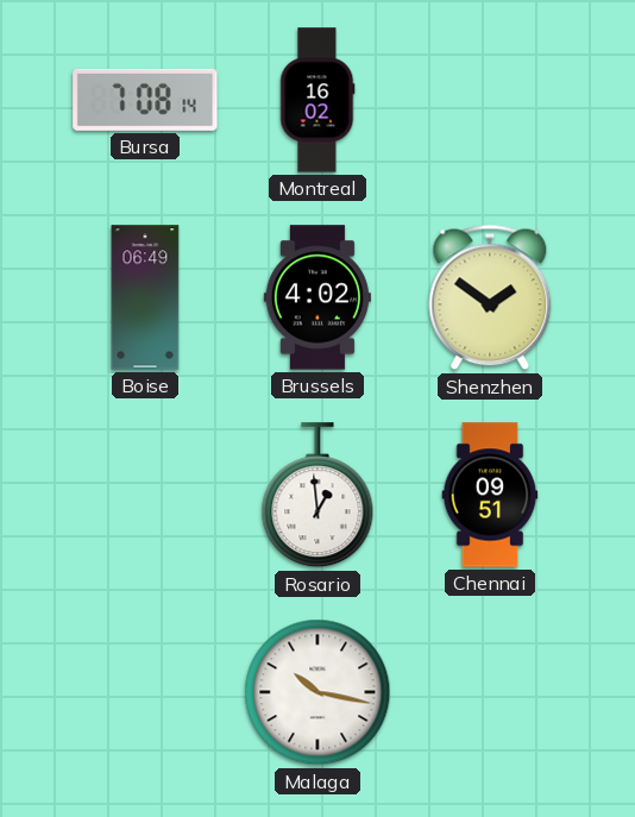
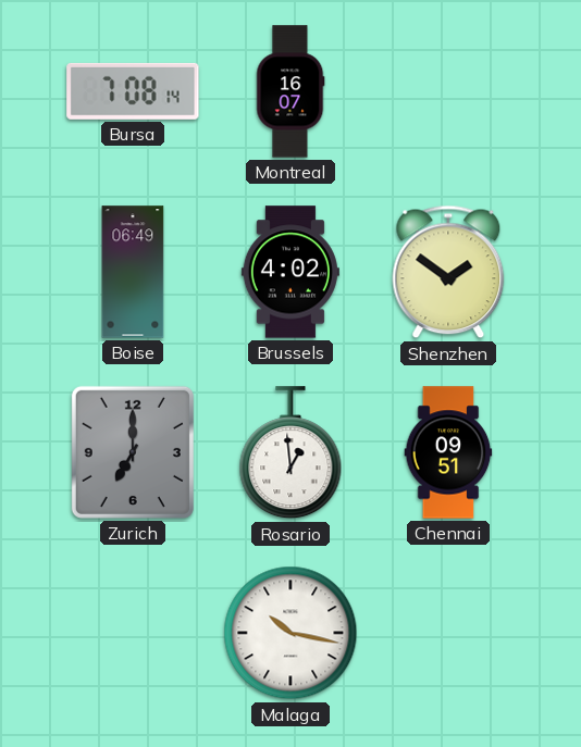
Montreal: 16:02 -> 16:07
Zurich: none -> 7:00
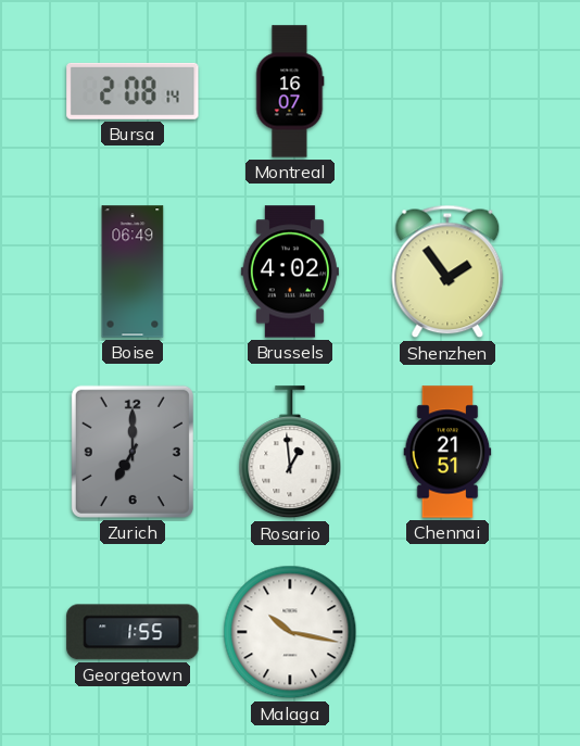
Bursa: 7:08 -> 2:08
Shenzhen: 1:51 -> 1:54
Chennai: 09:51 -> 21:51
Georgetown: none -> 1:55
